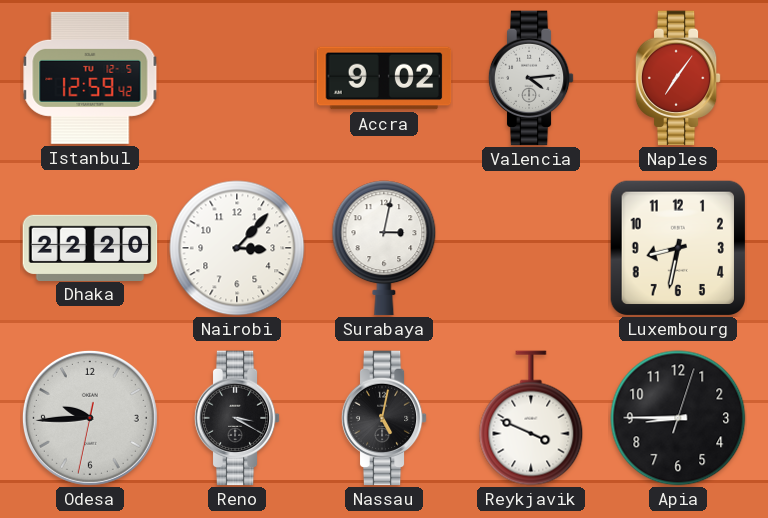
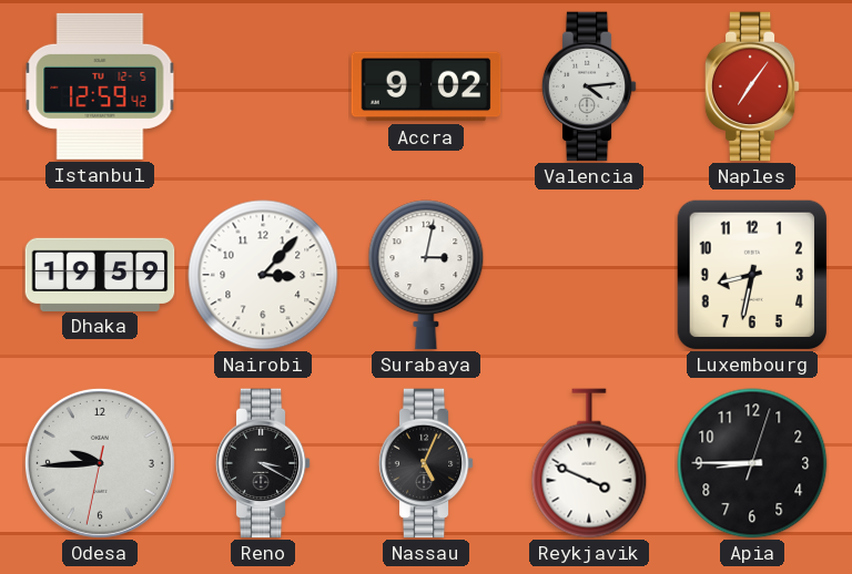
Dhaka: 22:20 -> 19:59
Nassau: 5:02 -> 5:04
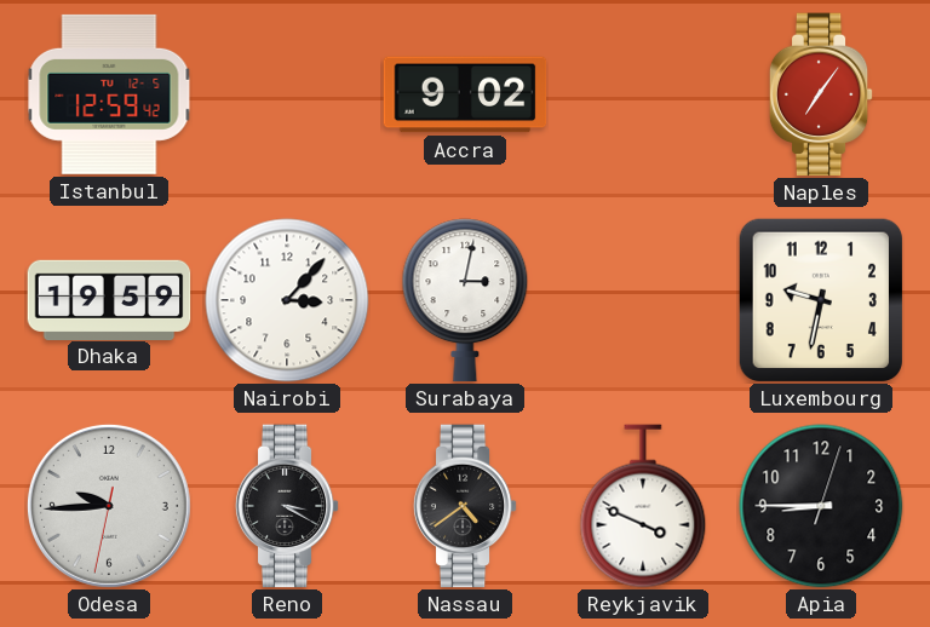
Valencia: 4:14 -> none
Luxembourg: 8:32 -> 9:32
Nassau: 5:04 -> 4:39
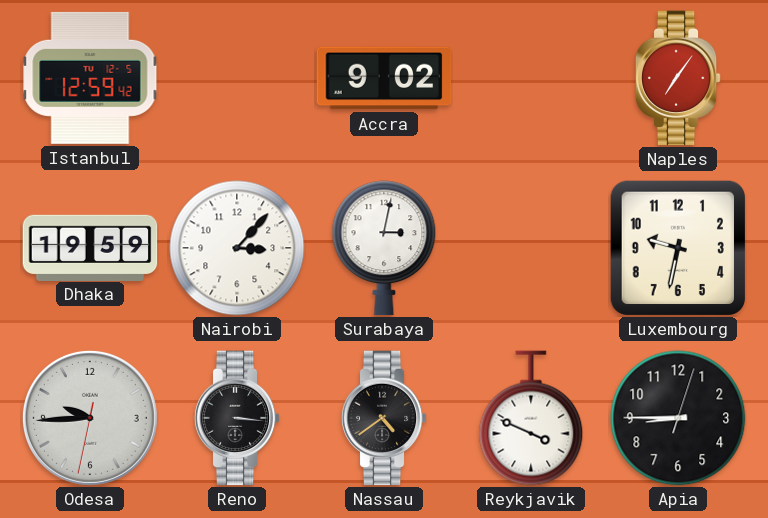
Reno: 3:20 -> 3:16
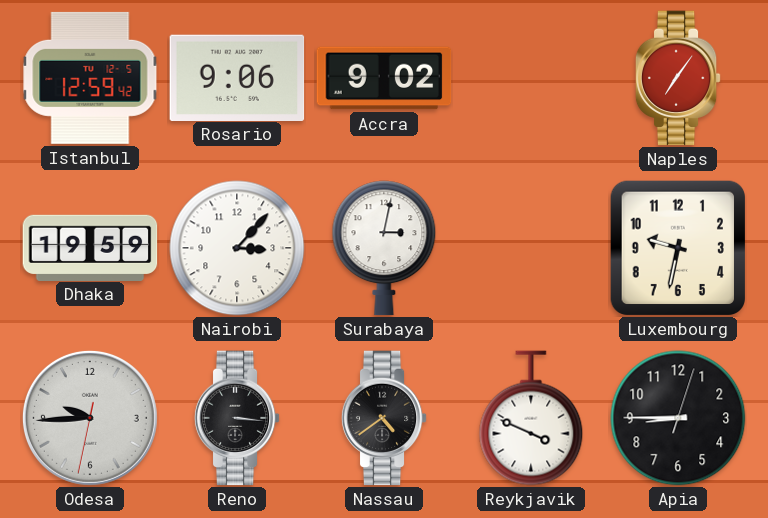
Rosario: none -> 9:06
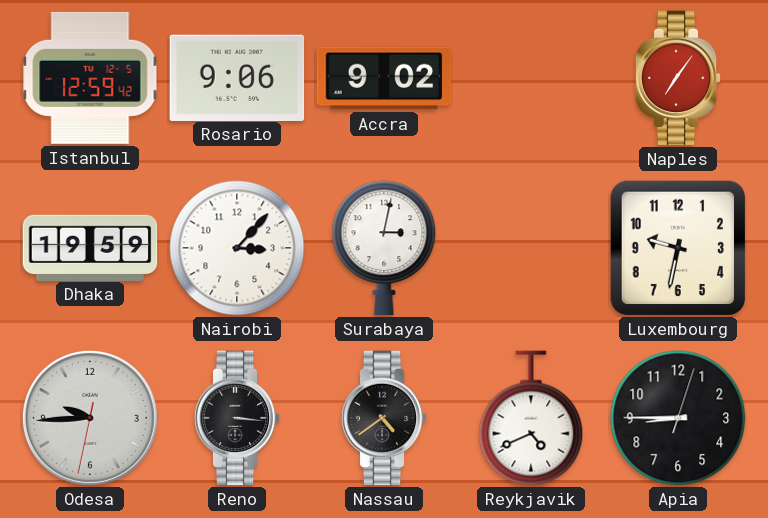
Reykjavik: 3:49 -> 4:41
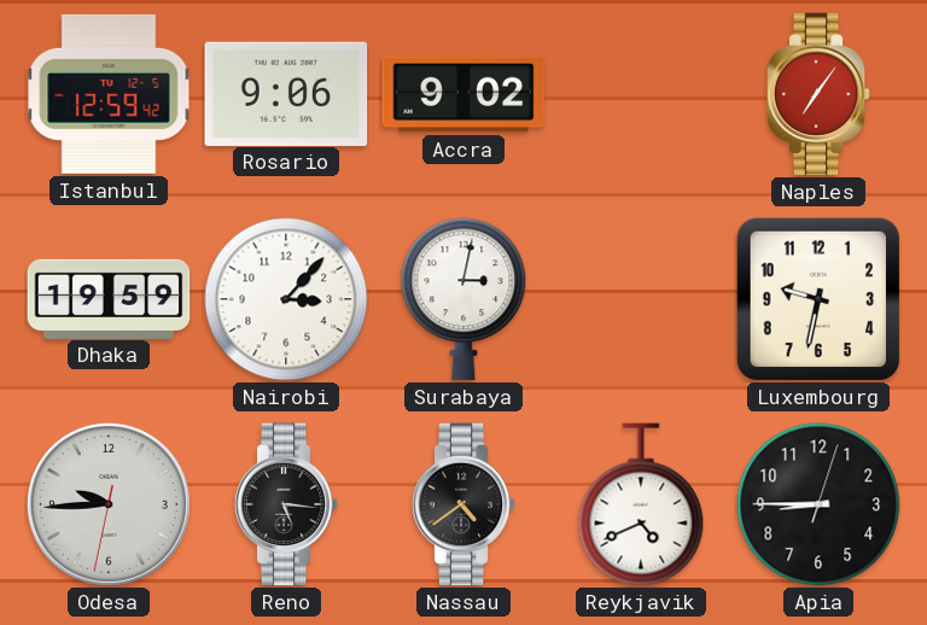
Reno: 3:16 -> 5:16
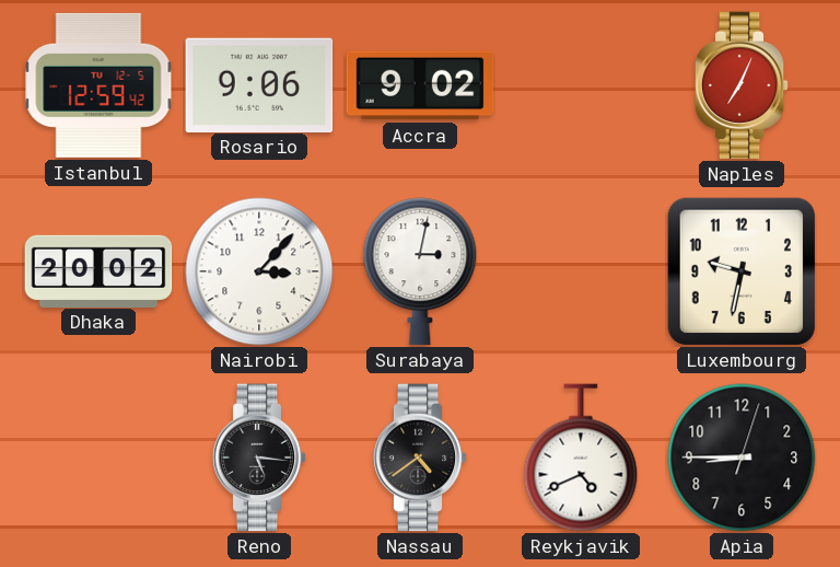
Naples: 7:06 -> 7:04
Dhaka: 19:59 -> 20:02
Odesa: 9:44 -> none
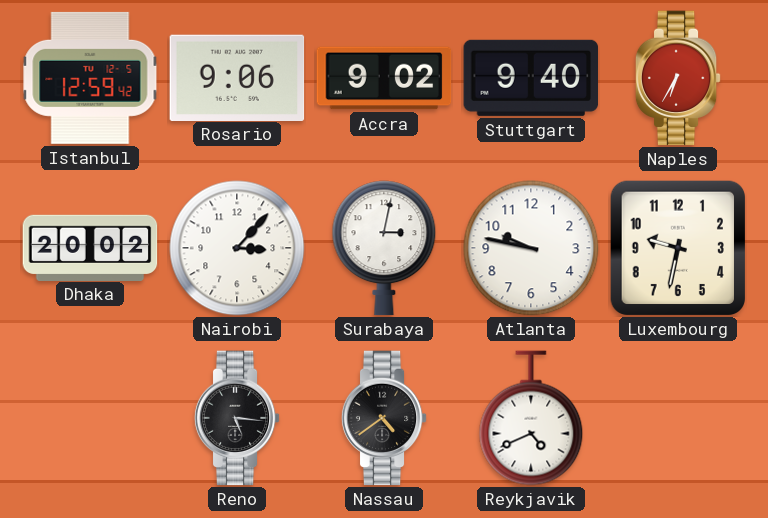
Stuttgart: none -> 9:40
Naples: 7:04 -> 6:35
Atlanta: none -> 9:47
Apia: 8:45 -> none
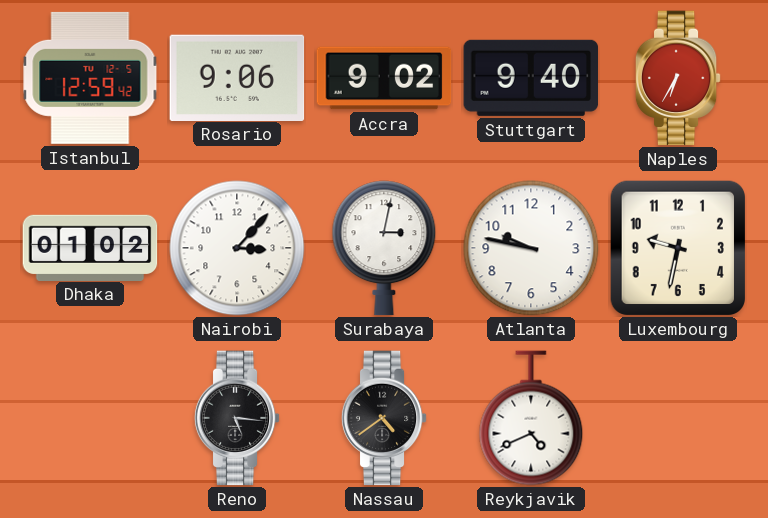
Dhaka: 20:02 -> 01:02
